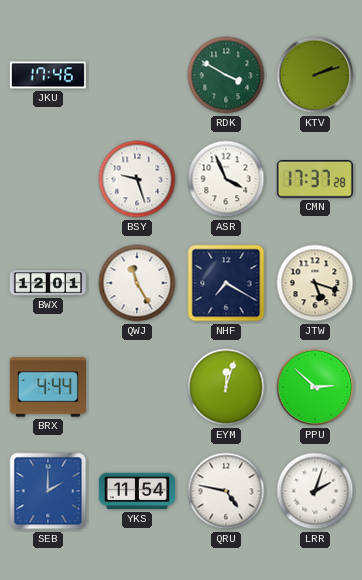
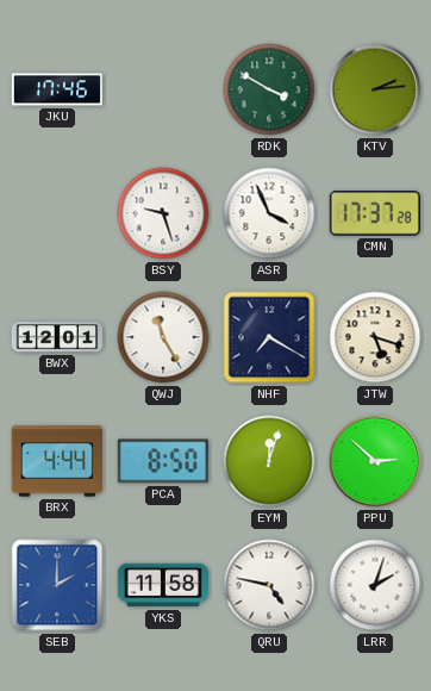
KTV: 2:12 -> 2:14
PCA: none -> 8:50
YKS: 11:54 -> 11:58
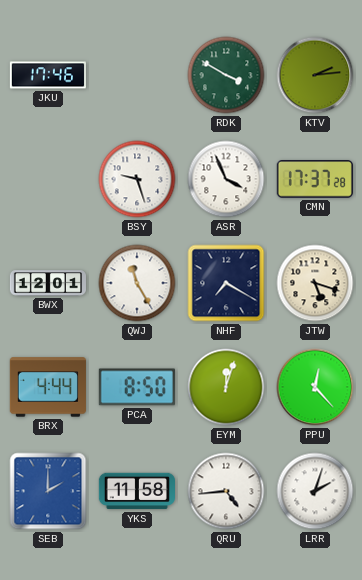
PPU: 2:52 -> 12:23
QRU: 4:47 -> 4:44
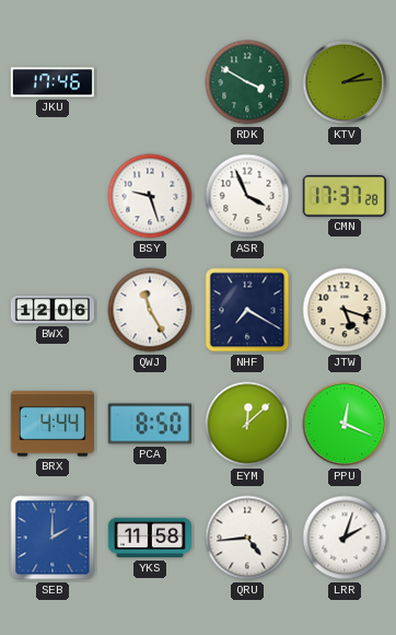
BWX: 12:01 -> 12:06
EYM: 12:03 -> 12:08
PPU: 12:23 -> 12:19
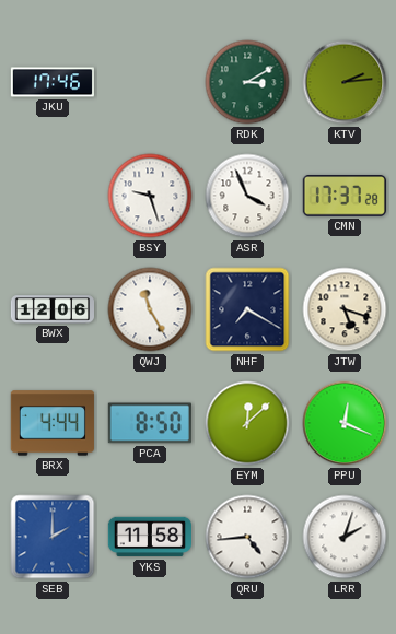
RDK: 3:50 -> 3:10
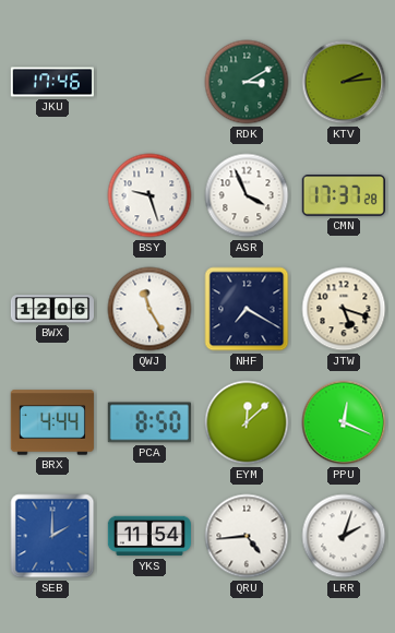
YKS: 11:58 -> 11:54
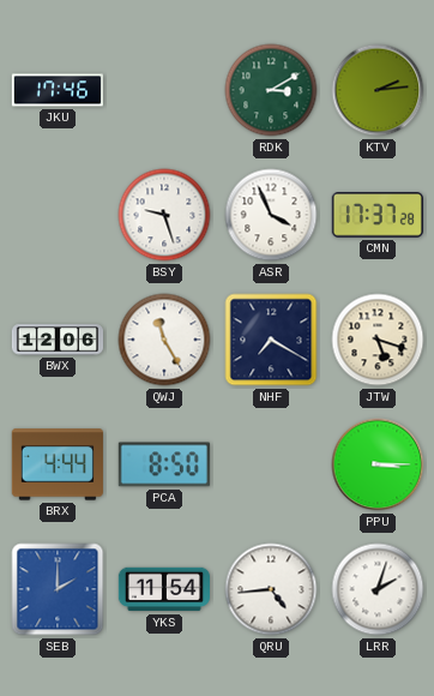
EYM: 12:08 -> none
PPU: 12:19 -> 3:15
